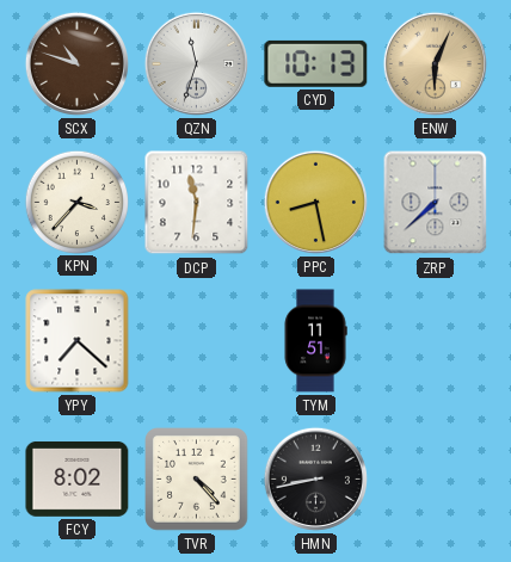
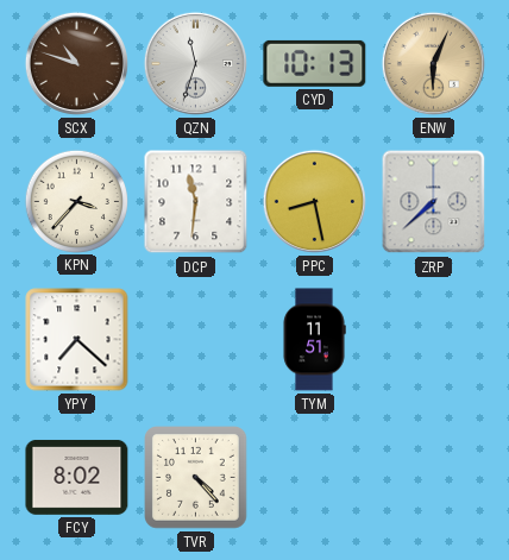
HMN: 8:43 -> none
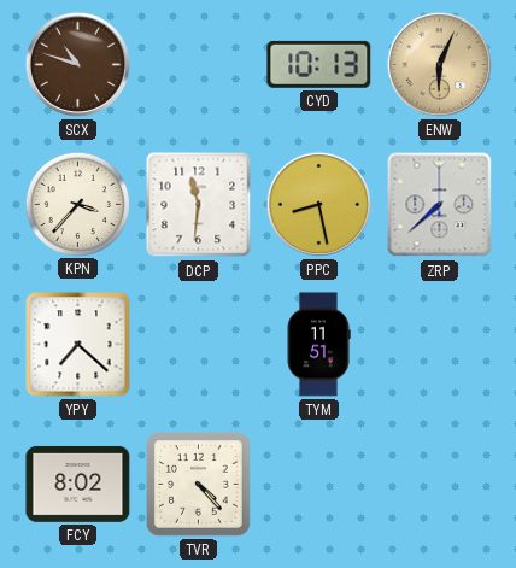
QZN: 11:33 -> none
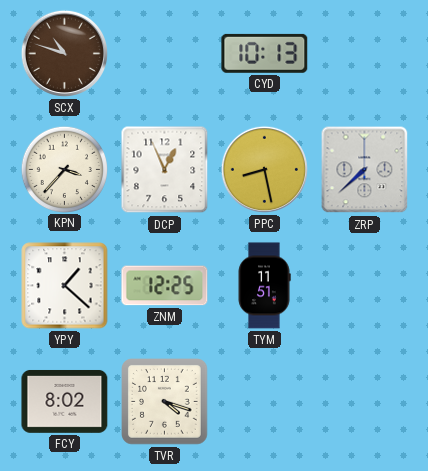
ENW: 6:04 -> none
DCP: 11:31 -> 12:56
YPY: 7:22 -> 1:22
ZNM: none -> 12:25
TVR: 4:23 -> 4:18
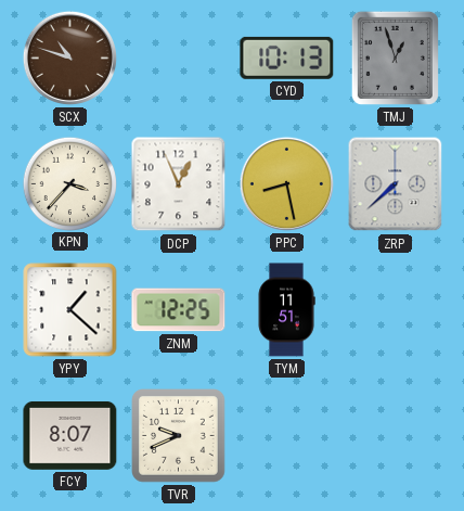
TMJ: none -> 12:57
FCY: 8:02 -> 8:07
TVR: 4:18 -> 9:41
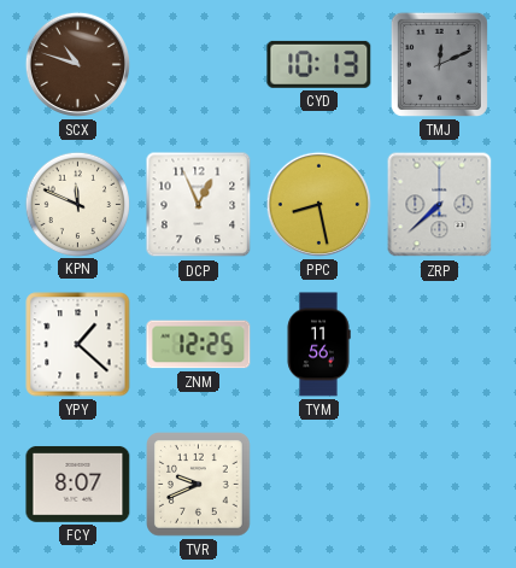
TMJ: 12:57 -> 12:11
KPN: 3:37 -> 11:49
TYM: 11:51 -> 11:56
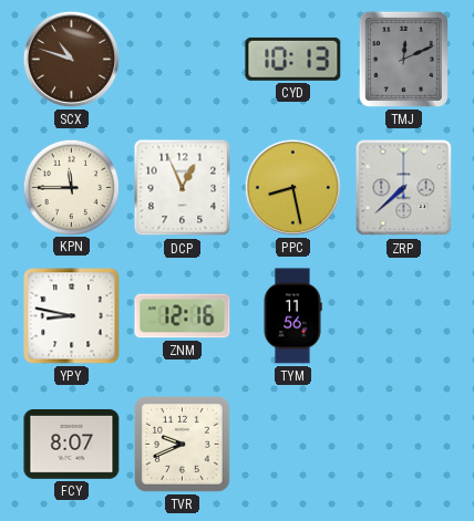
KPN: 11:49 -> 11:45
YPY: 1:22 -> 8:47
ZNM: 12:25 -> 12:16
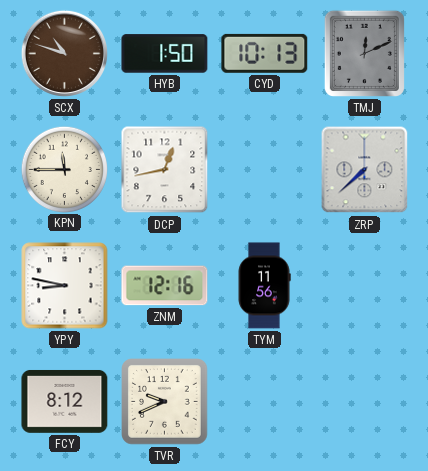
HYB: none -> 1:50
DCP: 12:56 -> 12:43
PPC: 8:28 -> none
FCY: 8:07 -> 8:12
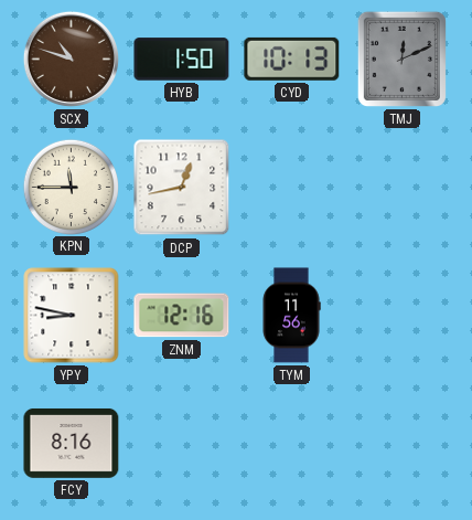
ZRP: 7:38 -> none
FCY: 8:12 -> 8:16
TVR: 9:41 -> none
